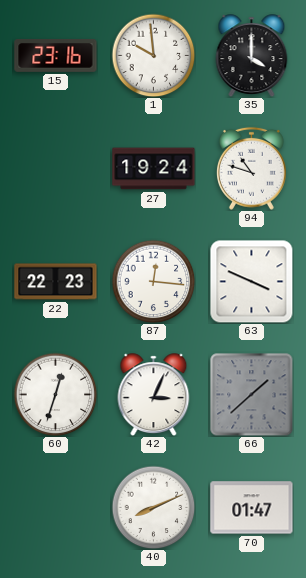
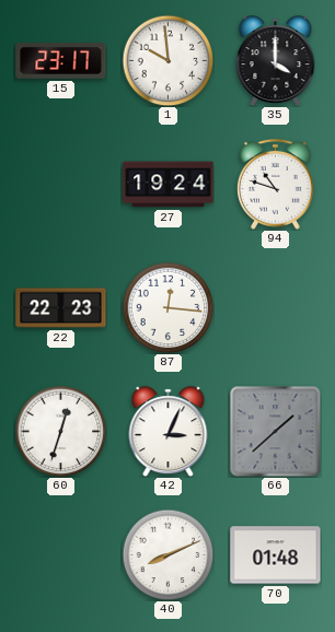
15: 23:16 -> 23:17
63: 3:49 -> none
70: 01:47 -> 01:48
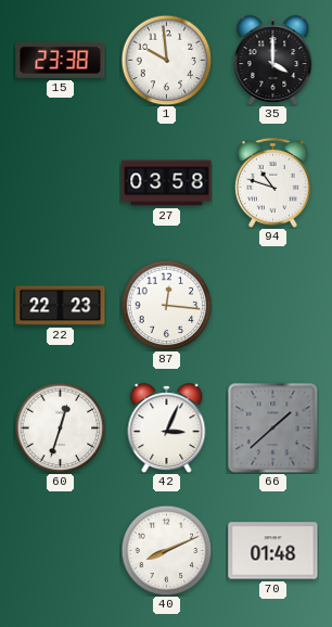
15: 23:17 -> 23:38
27: 19:24 -> 03:58
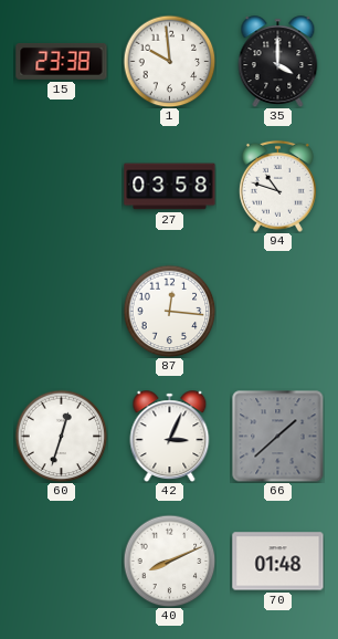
22: 22:23 -> none
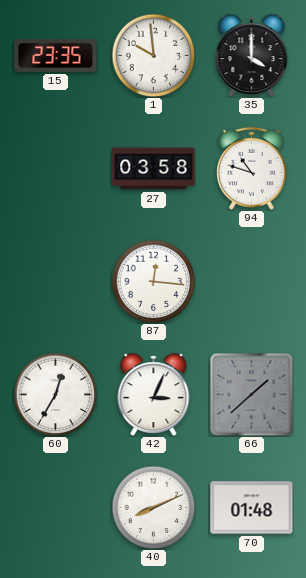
15: 23:38 -> 23:35
60: 12:33 -> 12:35
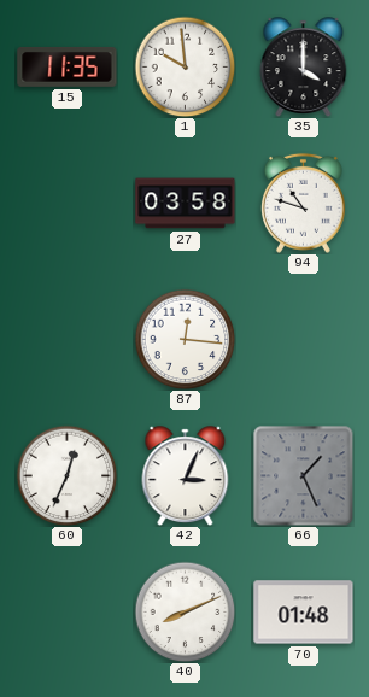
15: 23:35 -> 11:35
60: 12:35 -> 12:34
66: 1:38 -> 1:26
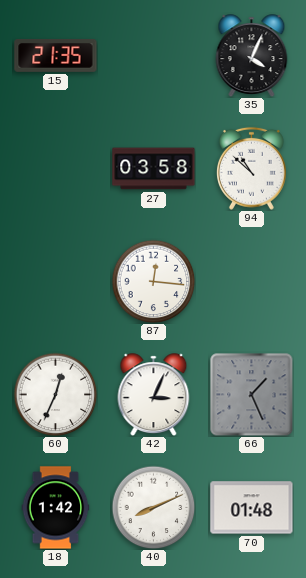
15: 11:35 -> 21:35
1: 9:59 -> none
35: 4:00 -> 4:04
94: 10:48 -> 10:52
18: none -> 1:42
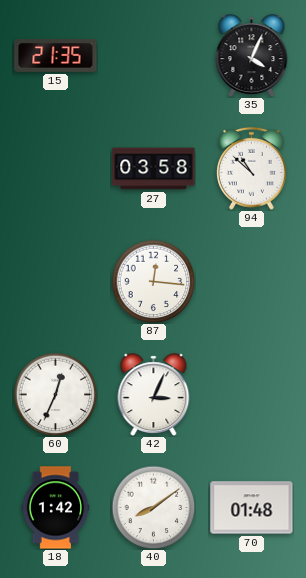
66: 1:26 -> none
40: 8:11 -> 8:09
